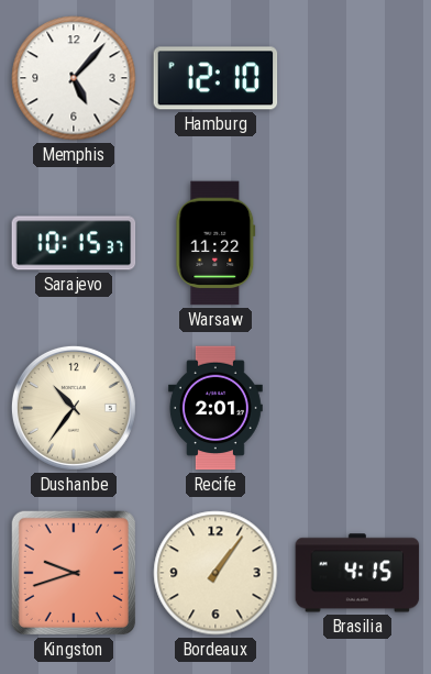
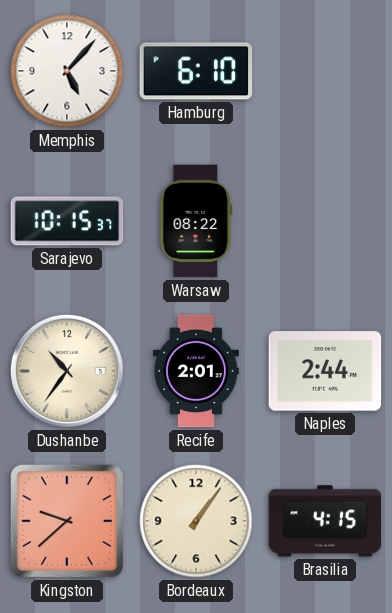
Hamburg: 12:10 -> 6:10
Warsaw: 11:22 -> 08:22
Naples: none -> 2:44
Kingston: 9:42 -> 9:38
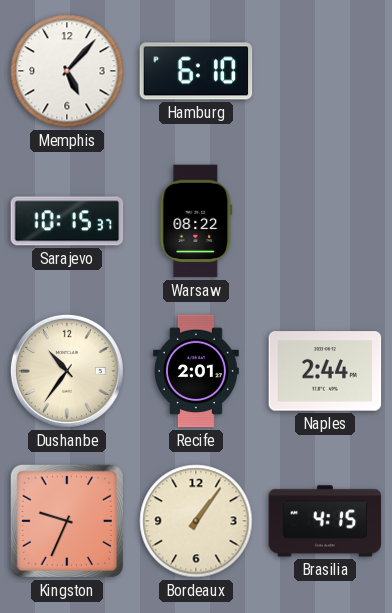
Kingston: 9:38 -> 9:34
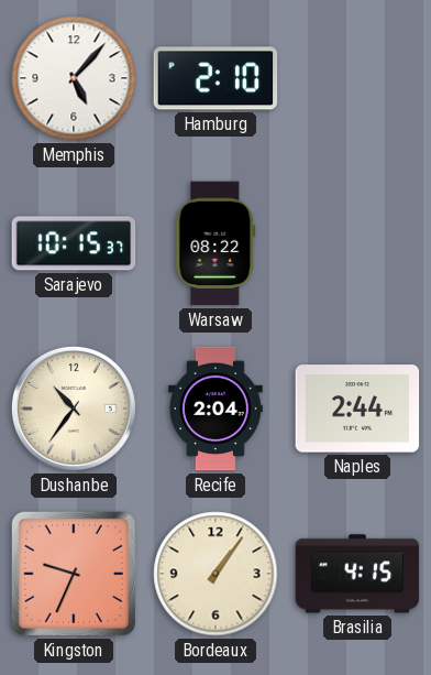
Hamburg: 6:10 -> 2:10
Recife: 2:01 -> 2:04
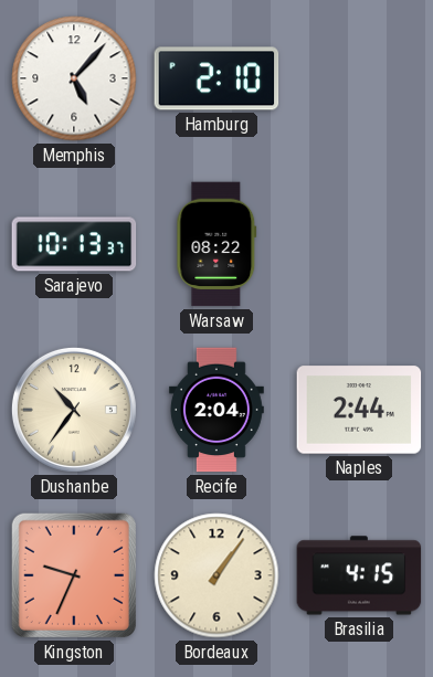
Sarajevo: 10:15 -> 10:13
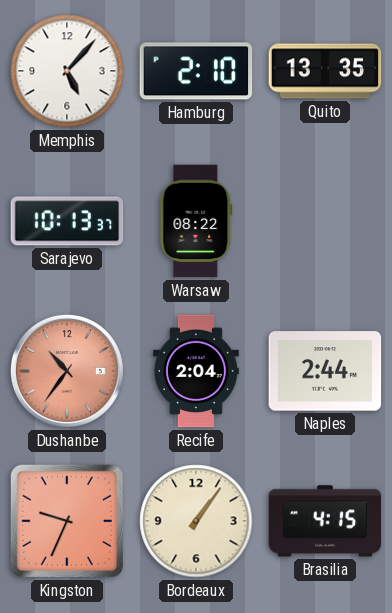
Quito: none -> 13:35
Dushanbe dial: cream -> salmon
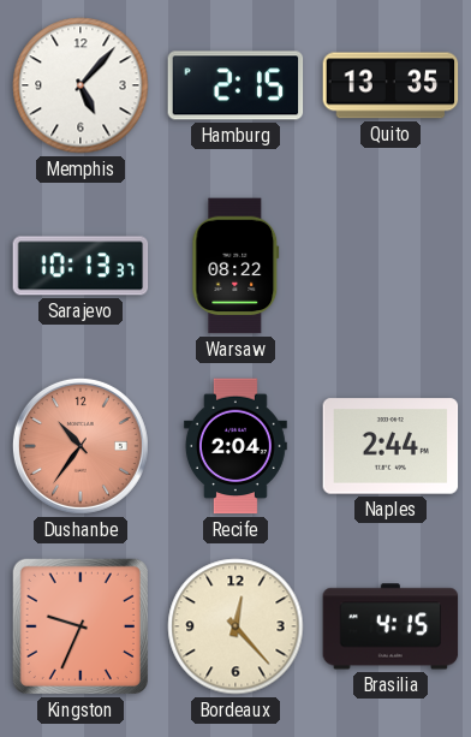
Hamburg: 2:10 -> 2:15
Bordeaux: 1:06 -> 12:23
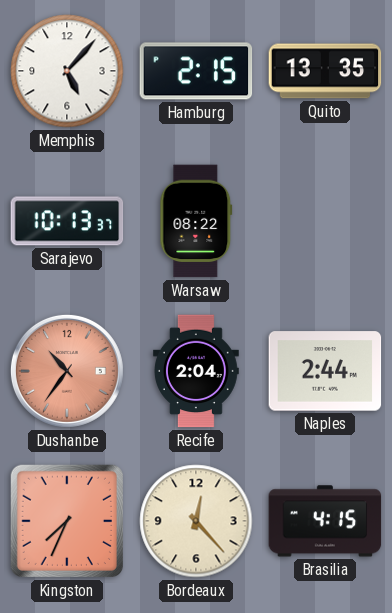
Kingston: 9:34 -> 7:34
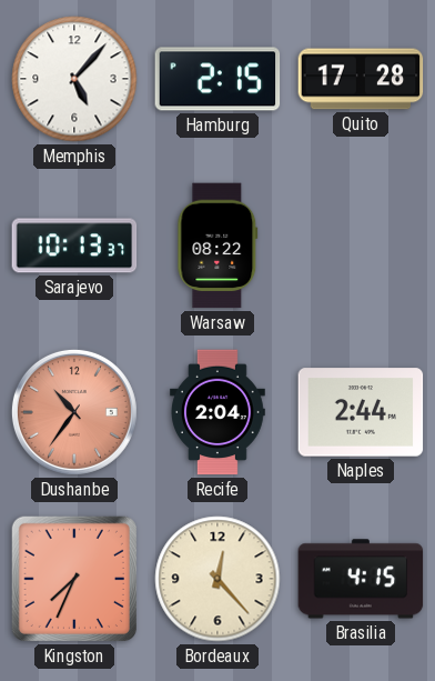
Quito: 13:35 -> 17:28
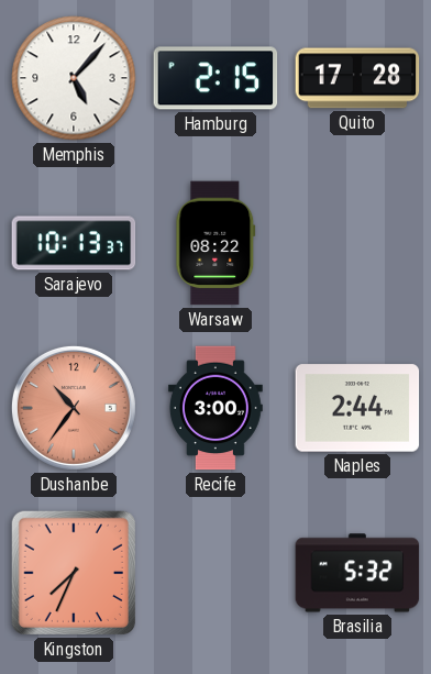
Recife: 2:04 -> 3:00
Bordeaux: 12:23 -> none
Brasilia: 4:15 -> 5:32
